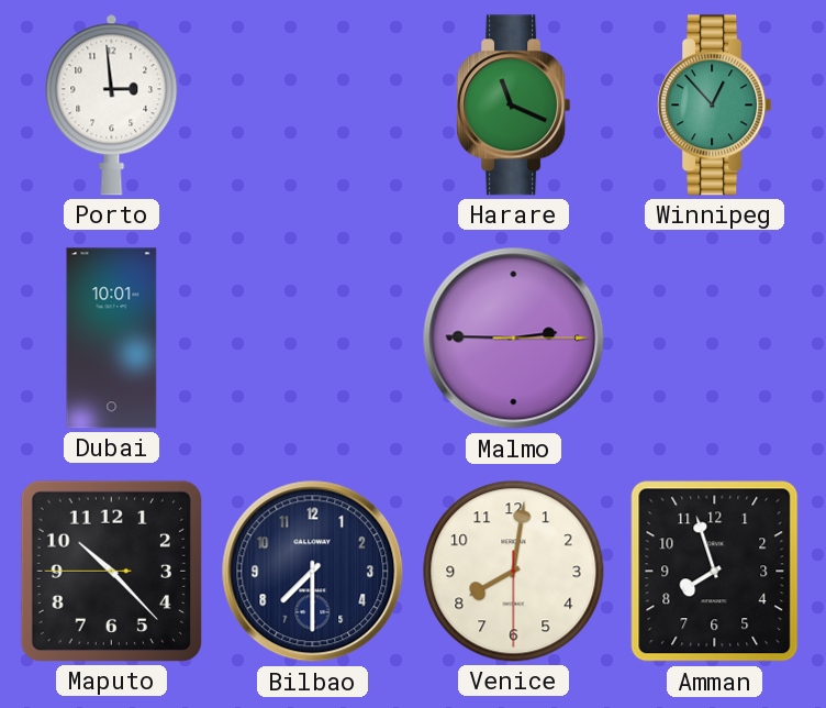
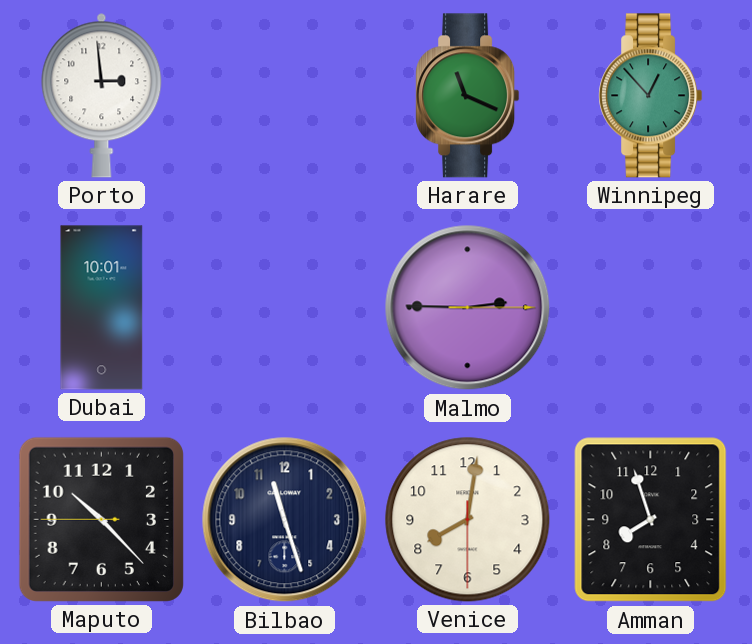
Bilbao: 7:30 -> 11:27
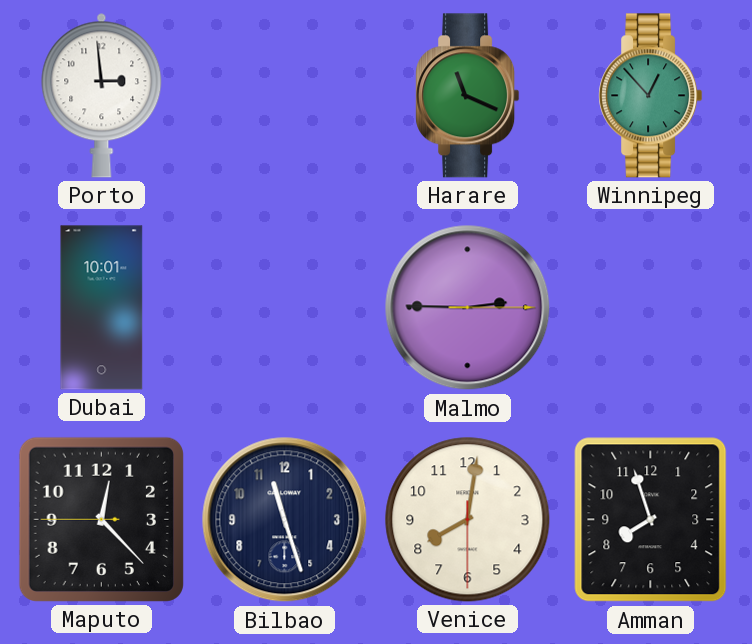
Maputo: 10:22 -> 12:22
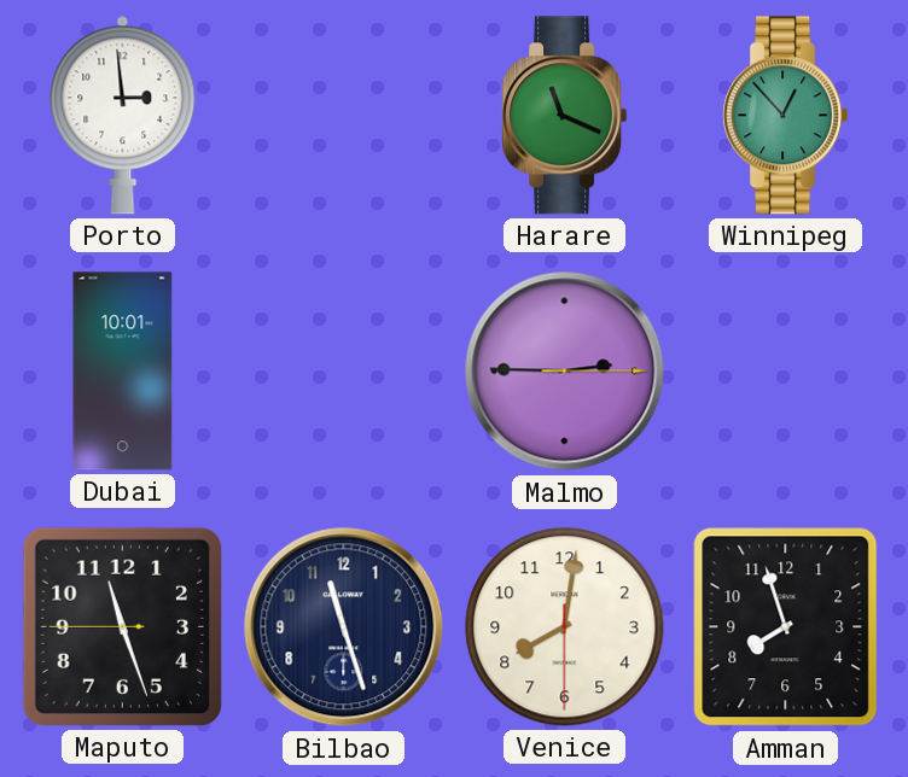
Maputo: 12:22 -> 11:26
